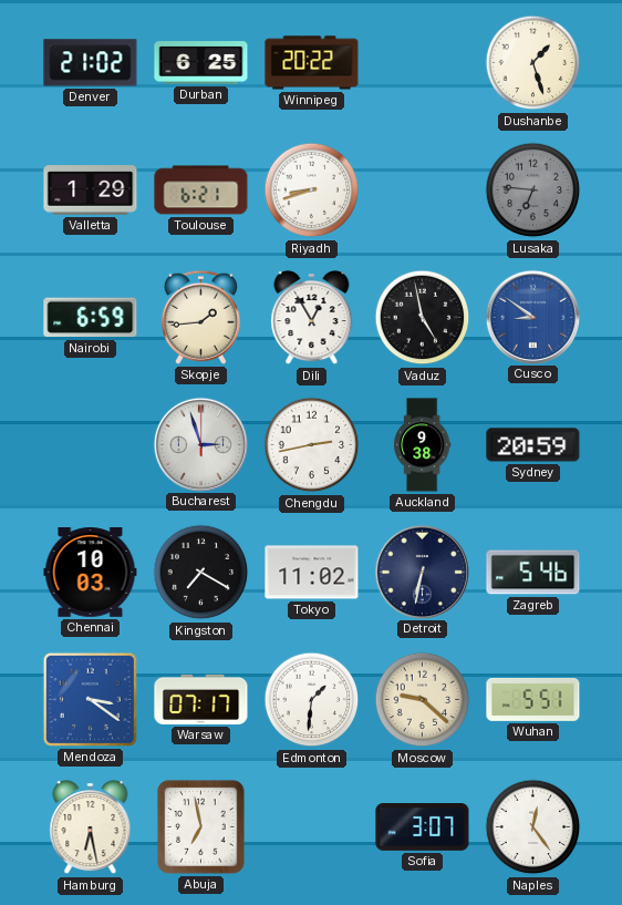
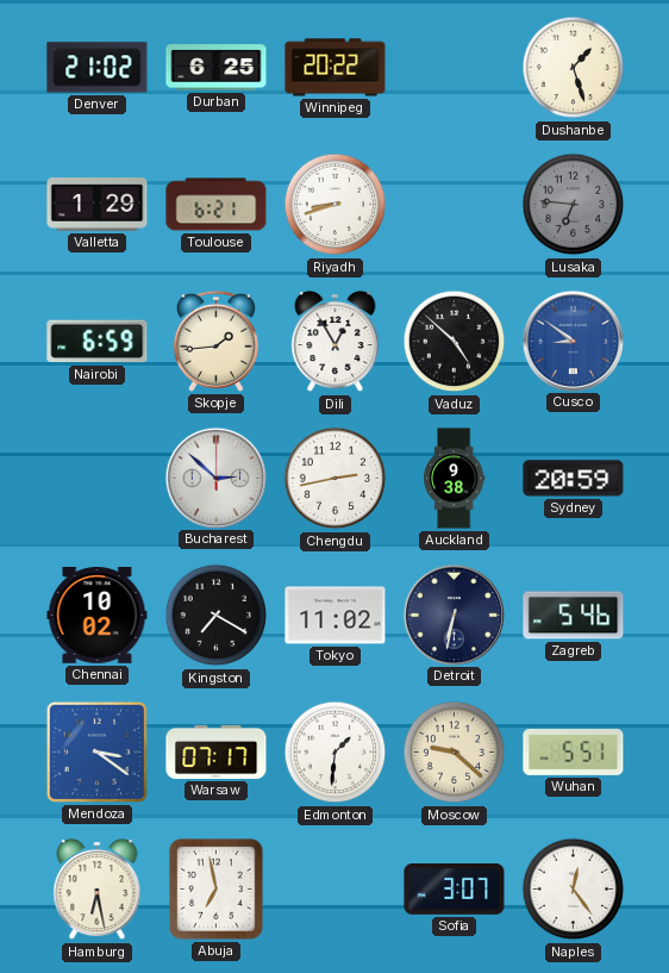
Vaduz: 4:58 -> 4:52
Bucharest: 2:57 -> 2:52
Chennai: 10:03 -> 10:02
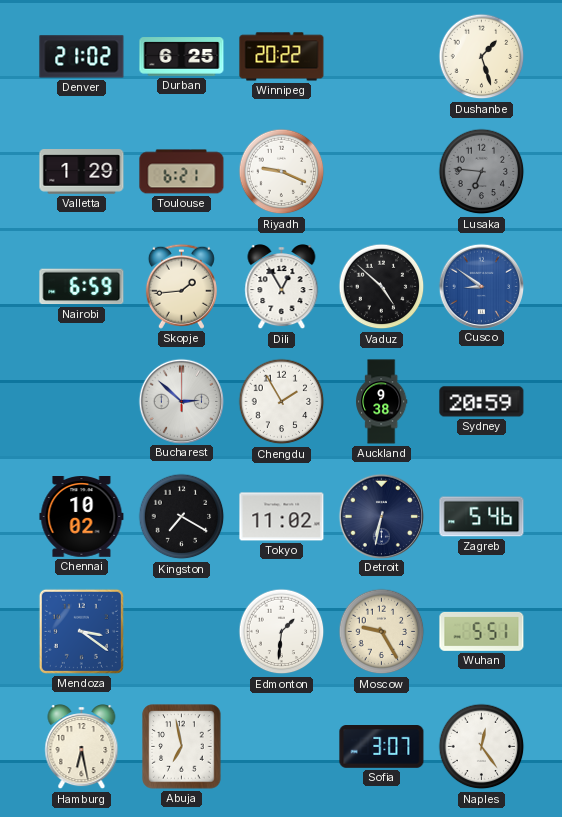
Riyadh: 8:42 -> 9:19
Chengdu: 2:43 -> 1:55
Warsaw: 07:17 -> none
Moscow: 9:22 -> 9:25
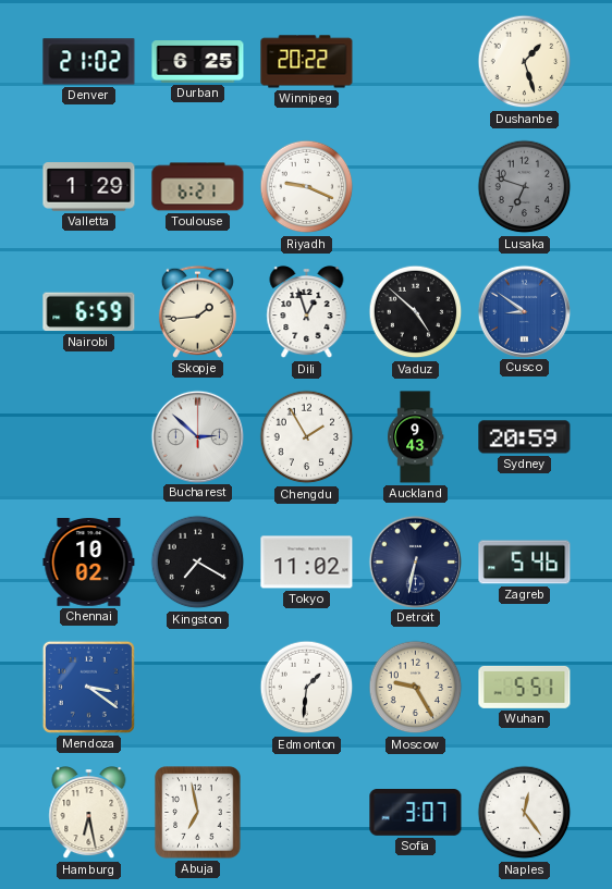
Lusaka: 6:46 -> 6:48
Dili: 12:55 -> 12:57
Auckland: 9:38 -> 9:43
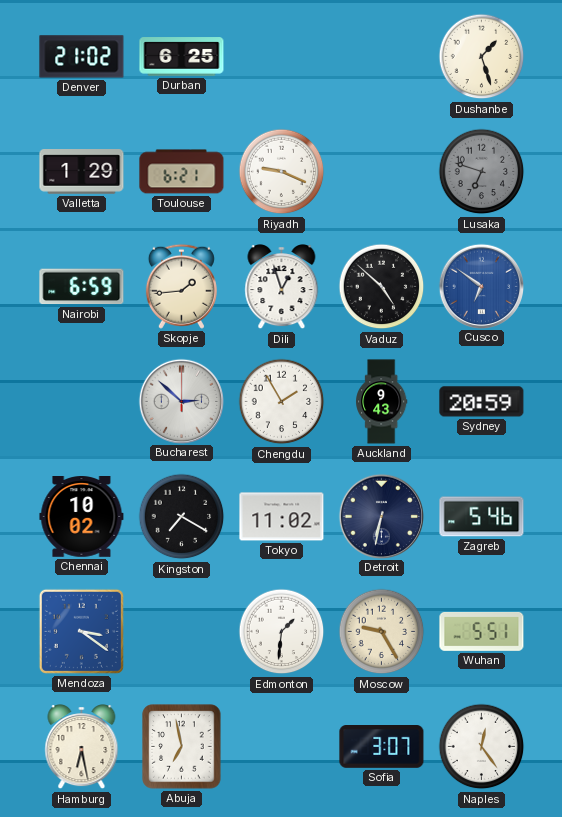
Winnipeg: 20:22 -> none
Cusco: 8:51 -> 6:51
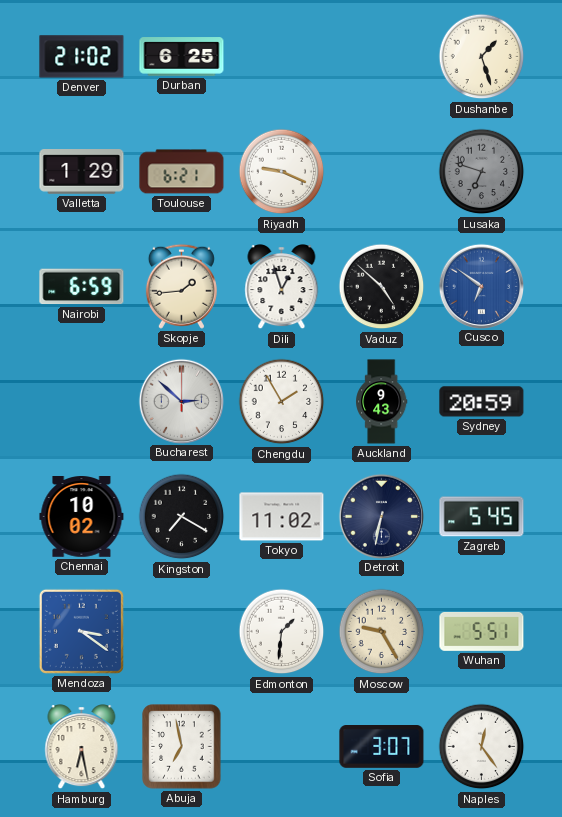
Zagreb: 5:46 -> 5:45
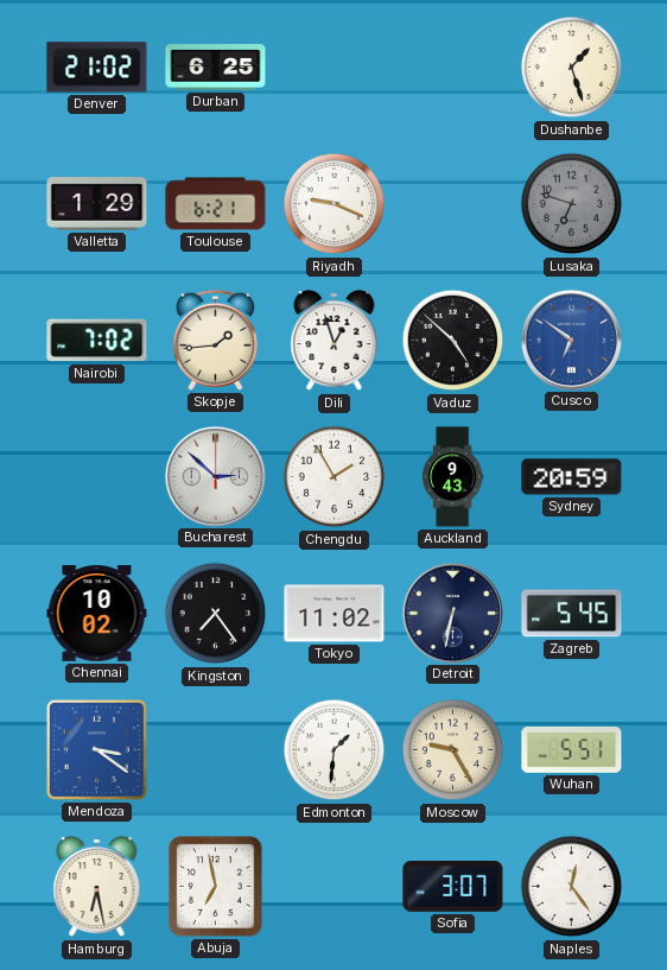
Nairobi: 6:59 -> 7:02
Kingston: 7:20 -> 7:24
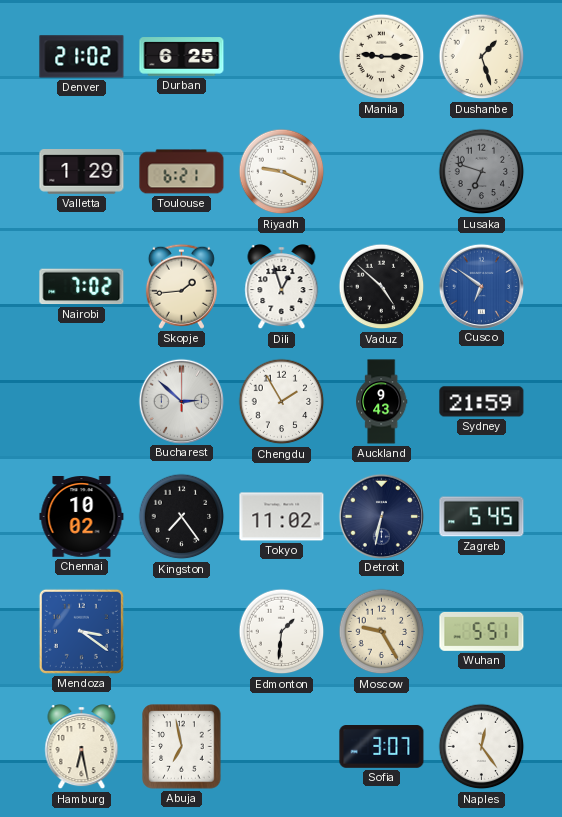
Manila: none -> 9:15
Sydney: 20:59 -> 21:59
